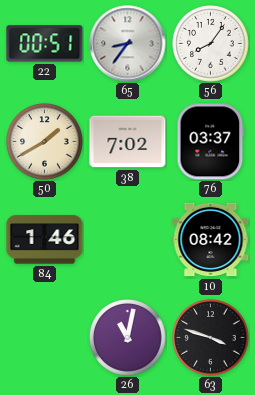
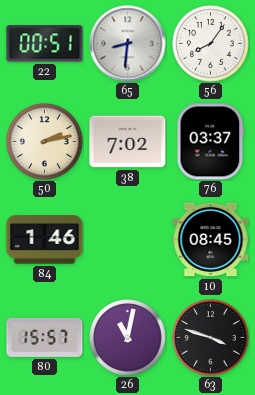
65: 8:36 -> 8:31
50: 1:40 -> 2:13
10: 08:42 -> 08:45
80: none -> 15:57
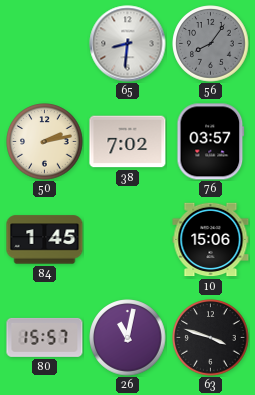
22: 00:51 -> none
56 dial: white -> grey
76: 03:37 -> 03:57
84: 1:46 -> 1:45
10: 08:45 -> 15:06
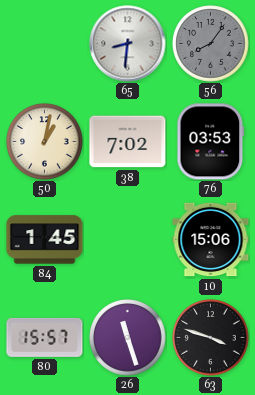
50: 2:13 -> 1:02
76: 03:57 -> 03:53
26: 11:02 -> 11:27
